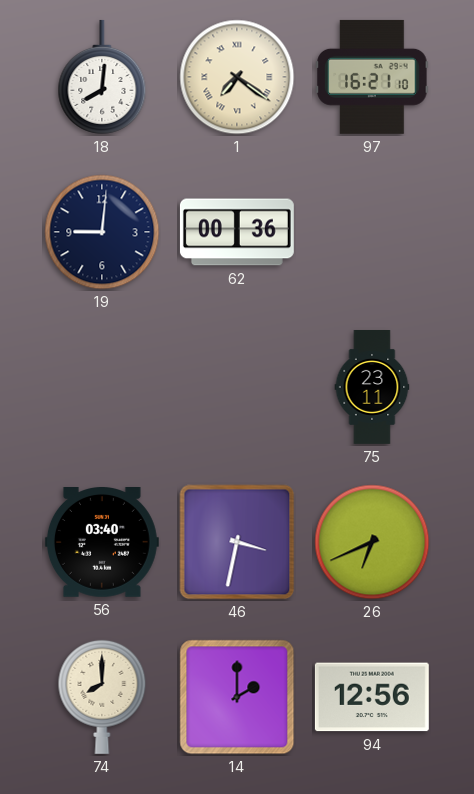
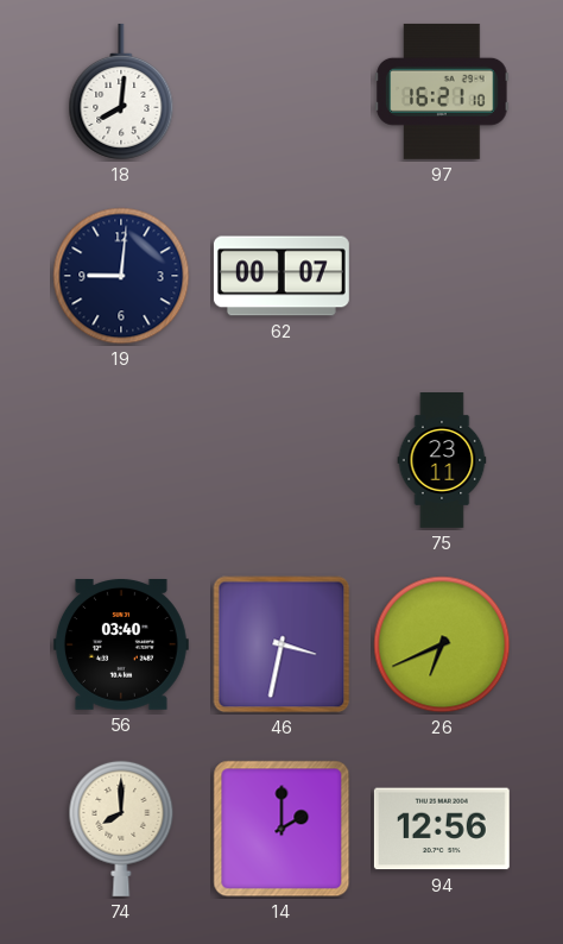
1: 7:21 -> none
62: 00:36 -> 00:07
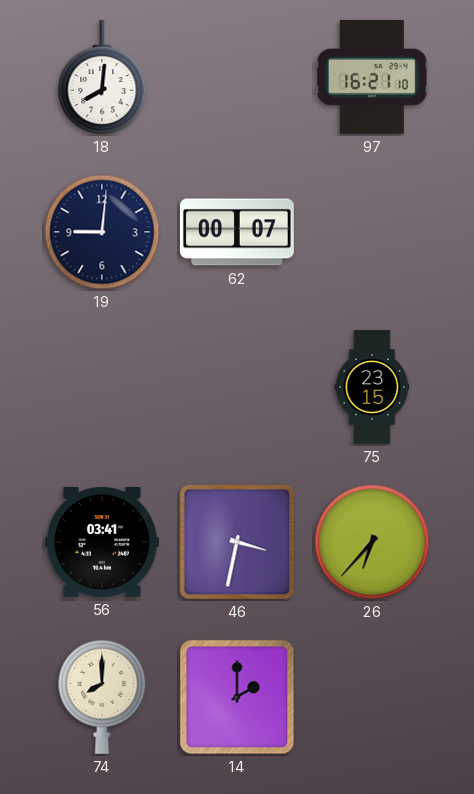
75: 23:11 -> 23:15
56: 03:40 -> 03:41
26: 6:41 -> 6:37
94: 12:56 -> none
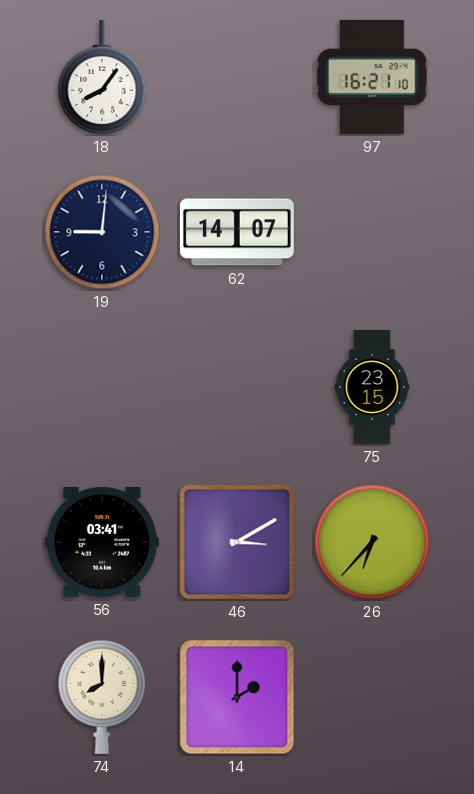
18: 8:01 -> 8:06
62: 00:07 -> 14:07
46: 3:32 -> 3:10
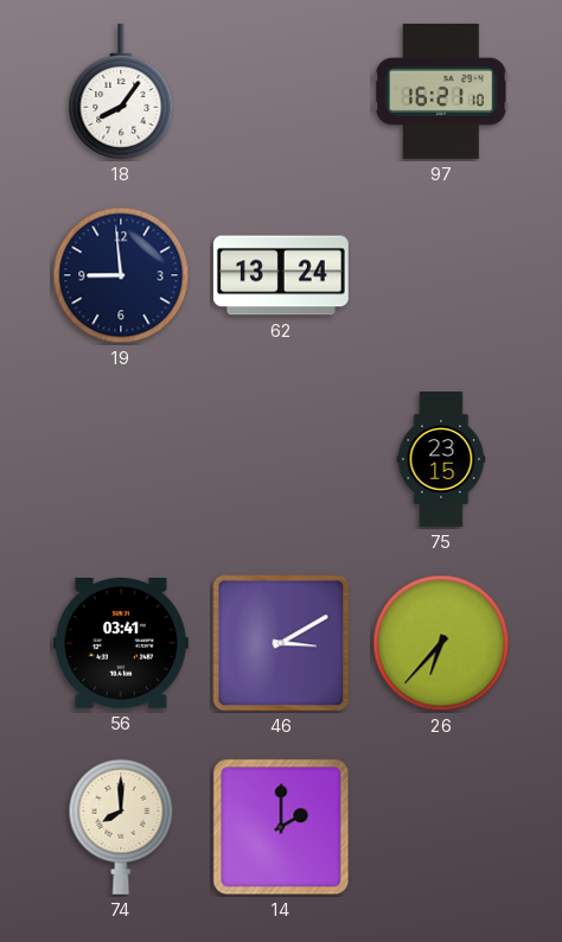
19: 9:01 -> 8:59
62: 14:07 -> 13:24
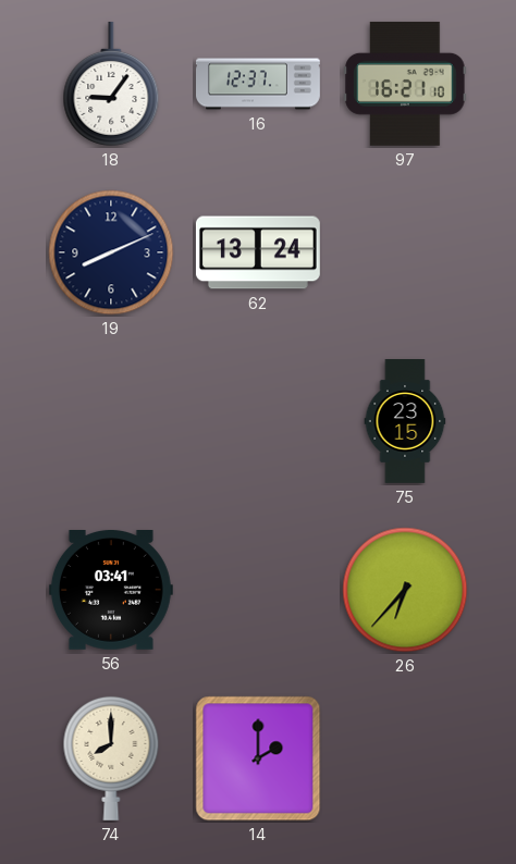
18: 8:06 -> 9:06
16: none -> 12:37
19: 8:59 -> 8:11
46: 3:10 -> none
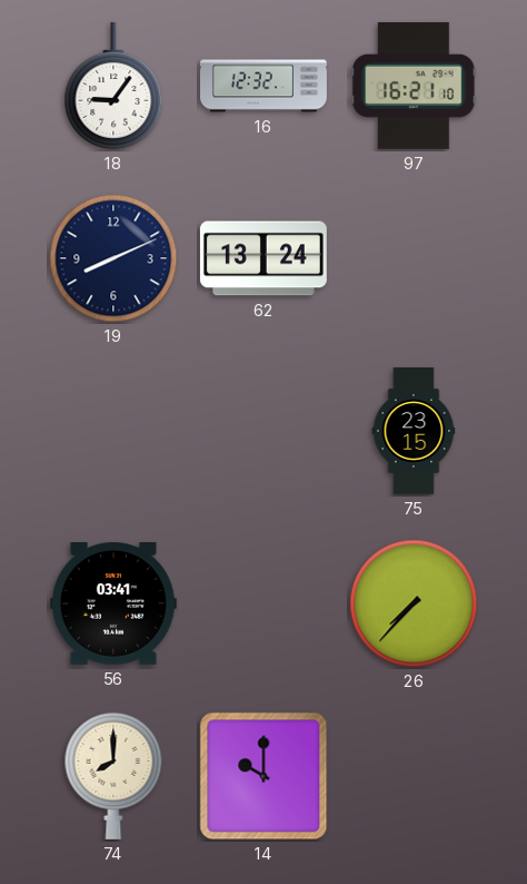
16: 12:37 -> 12:32
26: 6:37 -> 7:37
14: 2:00 -> 10:00
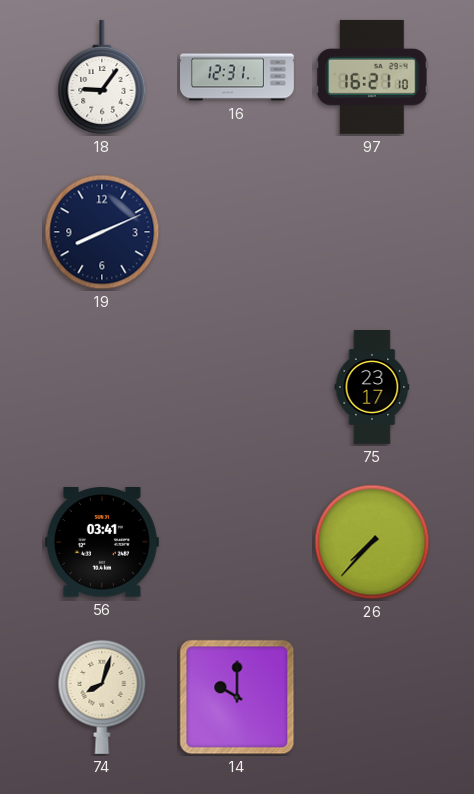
16: 12:32 -> 12:31
62: 13:24 -> none
75: 23:15 -> 23:17
74: 8:00 -> 8:03
